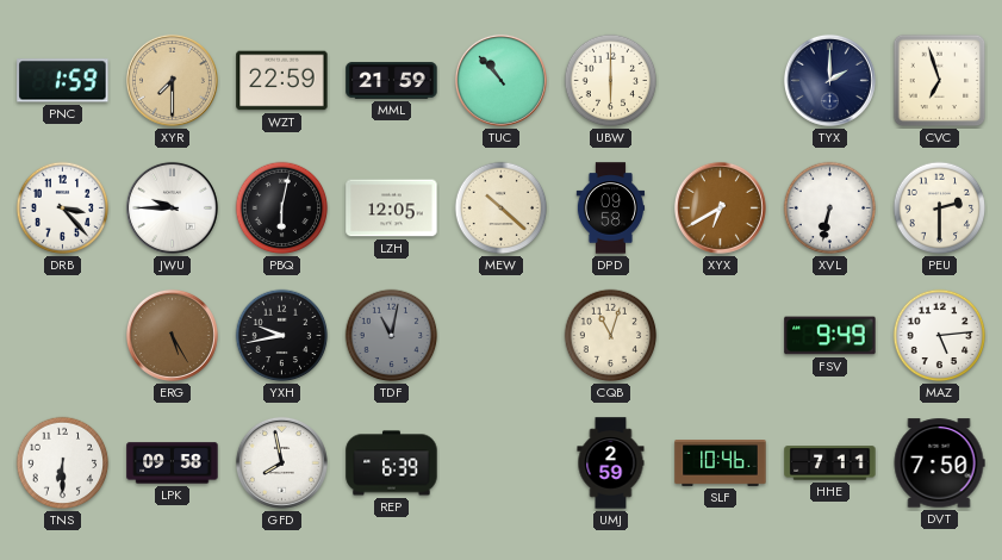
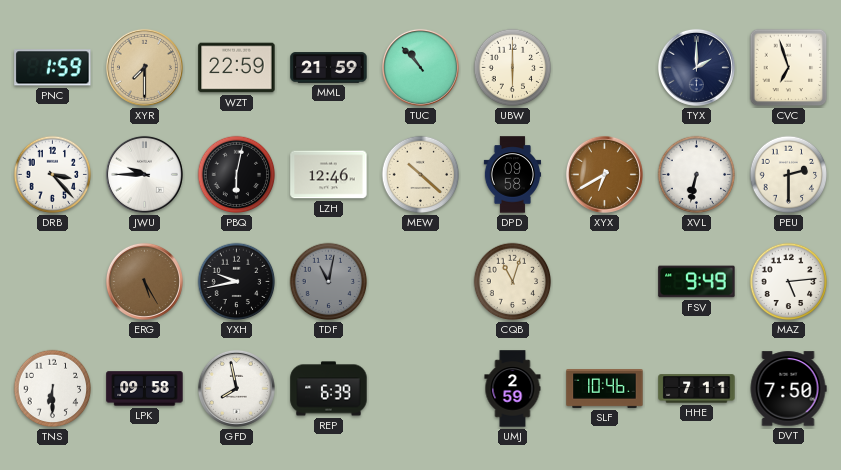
LZH: 12:05 -> 12:46
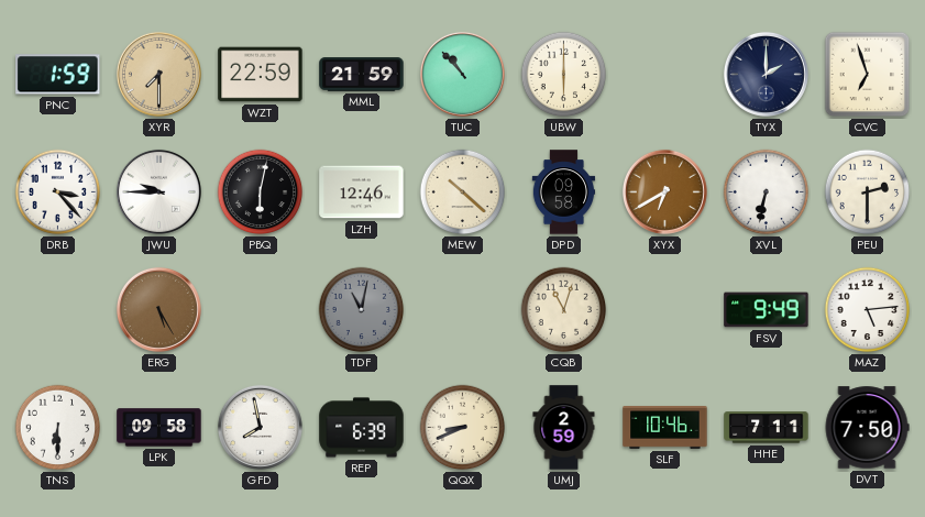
YXH: 9:43 -> none
QQX: none -> 8:41
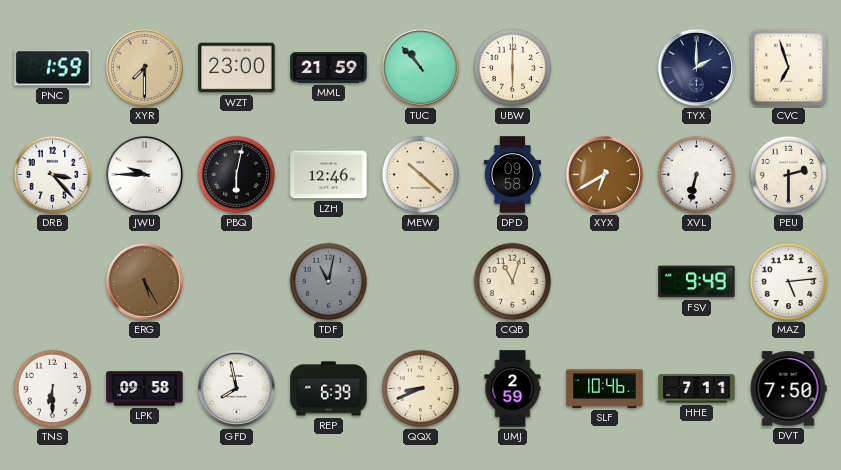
WZT: 22:59 -> 23:00
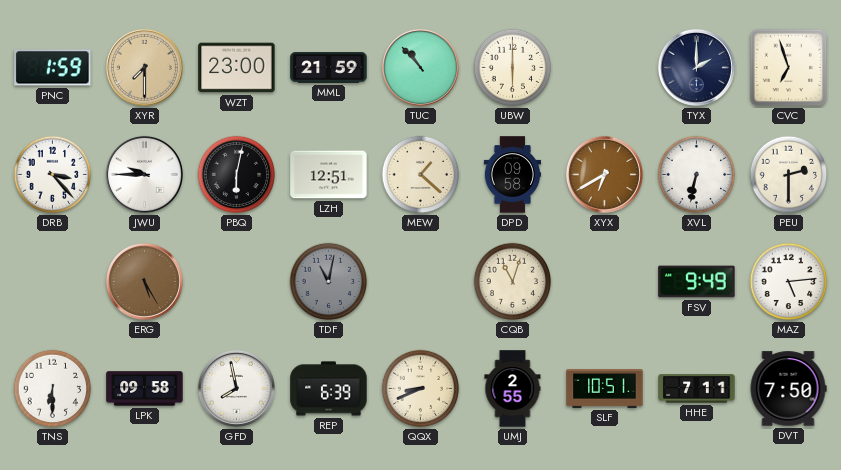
LZH: 12:46 -> 12:51
MEW: 10:22 -> 1:22
UMJ: 2:59 -> 2:55
SLF: 10:46 -> 10:51
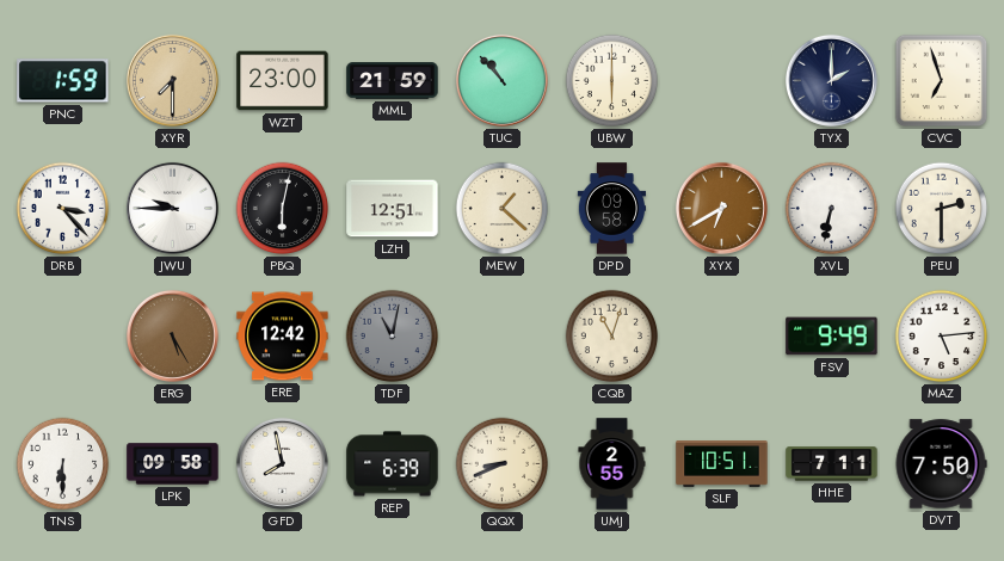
ERE: none -> 12:42
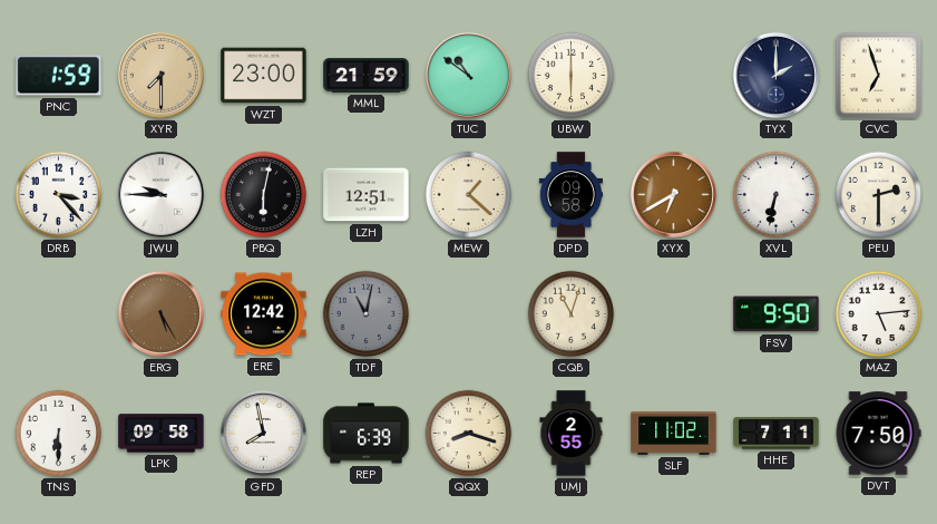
TUC: 10:53 -> 10:51
FSV: 9:49 -> 9:50
QQX: 8:41 -> 8:18
SLF: 10:51 -> 11:02
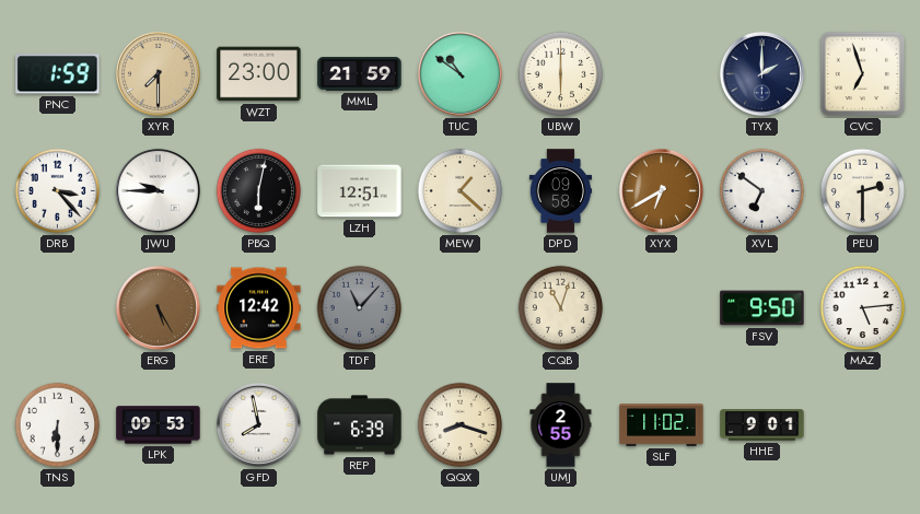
XVL: 6:32 -> 6:51
TDF: 11:02 -> 11:07
LPK: 09:58 -> 09:53
HHE: 7:11 -> 9:01
DVT: 7:50 -> none
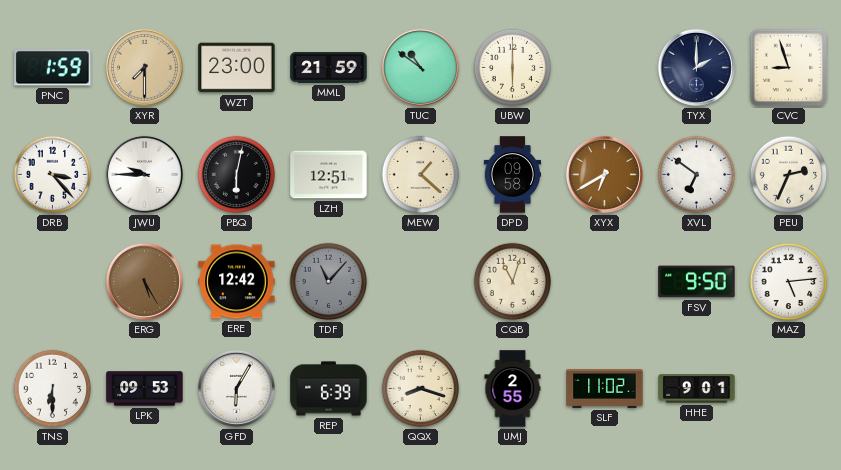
CVC: 6:57 -> 8:57
PEU: 2:30 -> 2:34
GFD: 7:58 -> 6:05
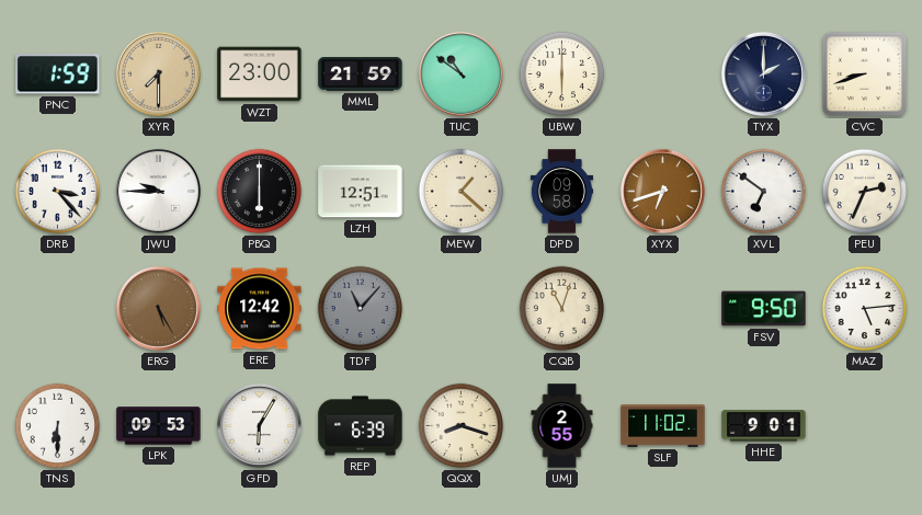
CVC: 8:57 -> 8:42
PBQ: 6:02 -> 6:00
XYX: 6:40 -> 6:42
